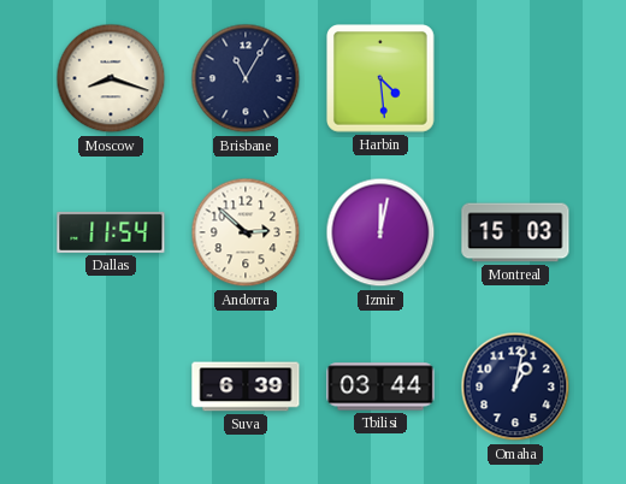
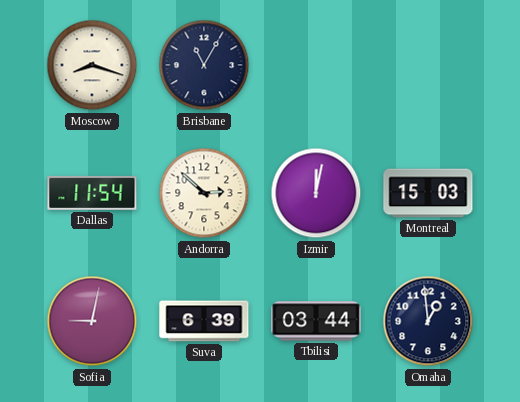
Harbin: 4:29 -> none
Sofia: none -> 9:02
Omaha: 1:02 -> 12:59
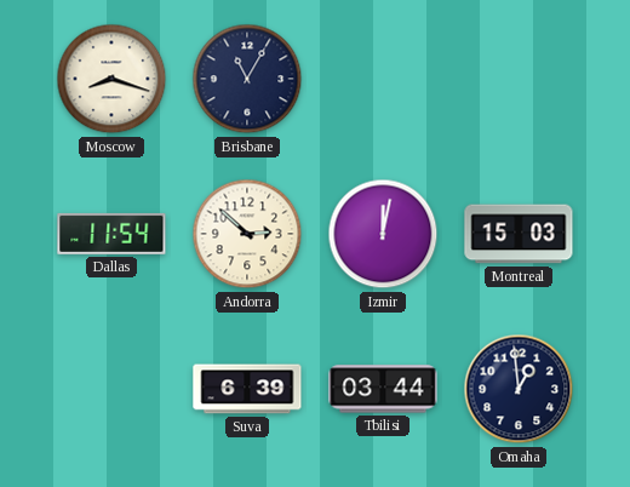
Sofia: 9:02 -> none
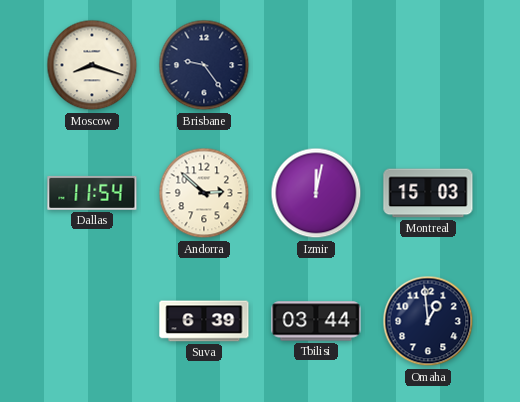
Brisbane: 11:05 -> 9:24
